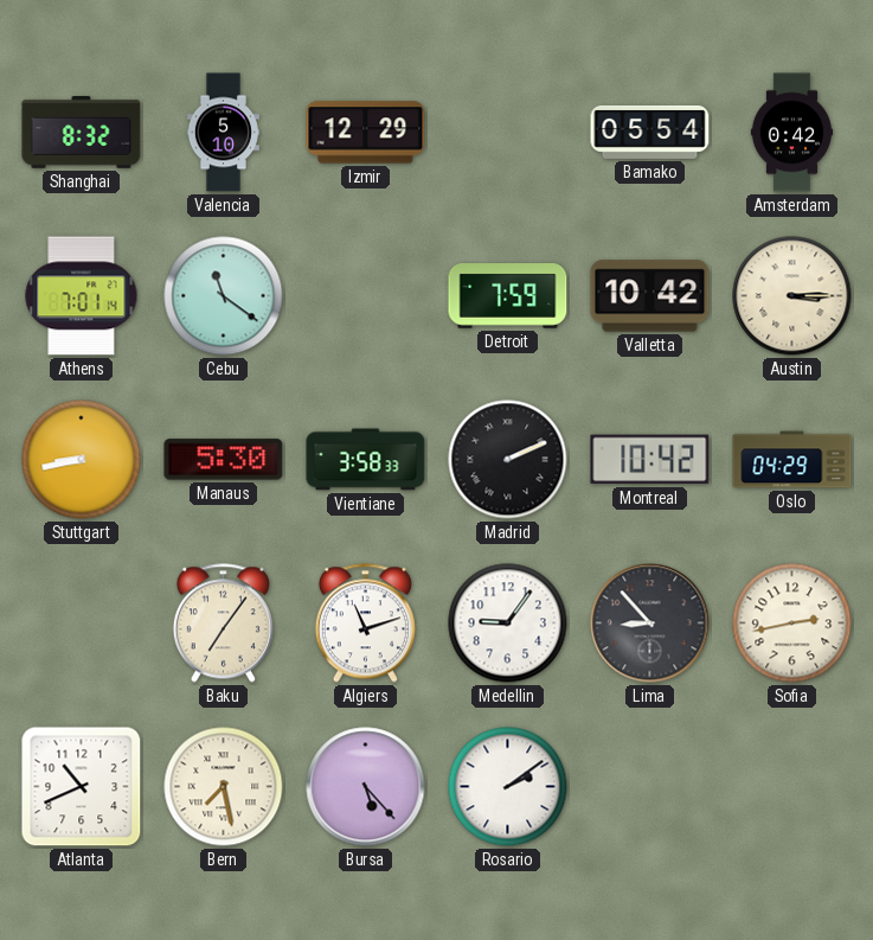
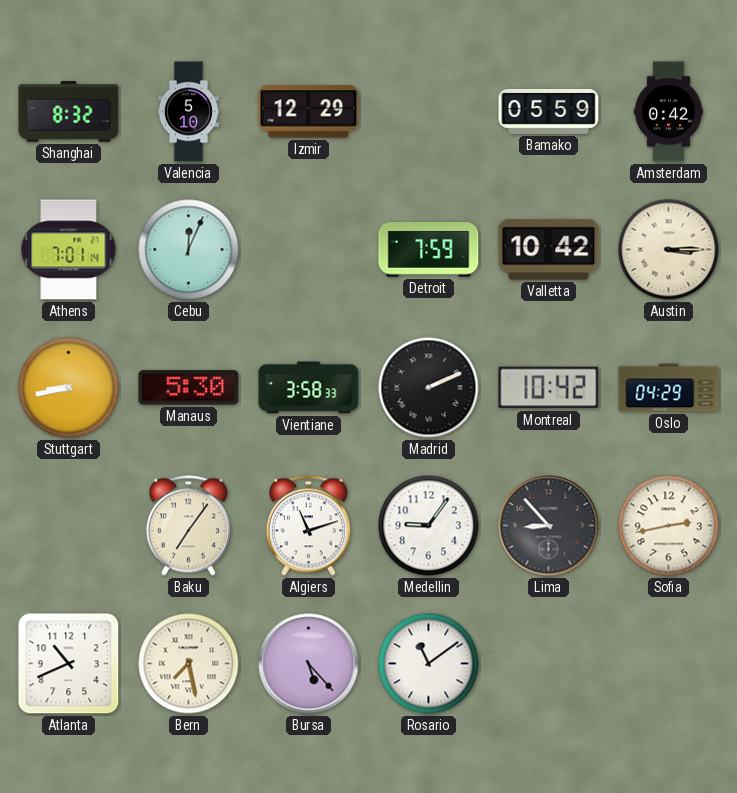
Bamako: 05:54 -> 05:59
Cebu: 11:21 -> 12:04
Rosario: 2:09 -> 11:09
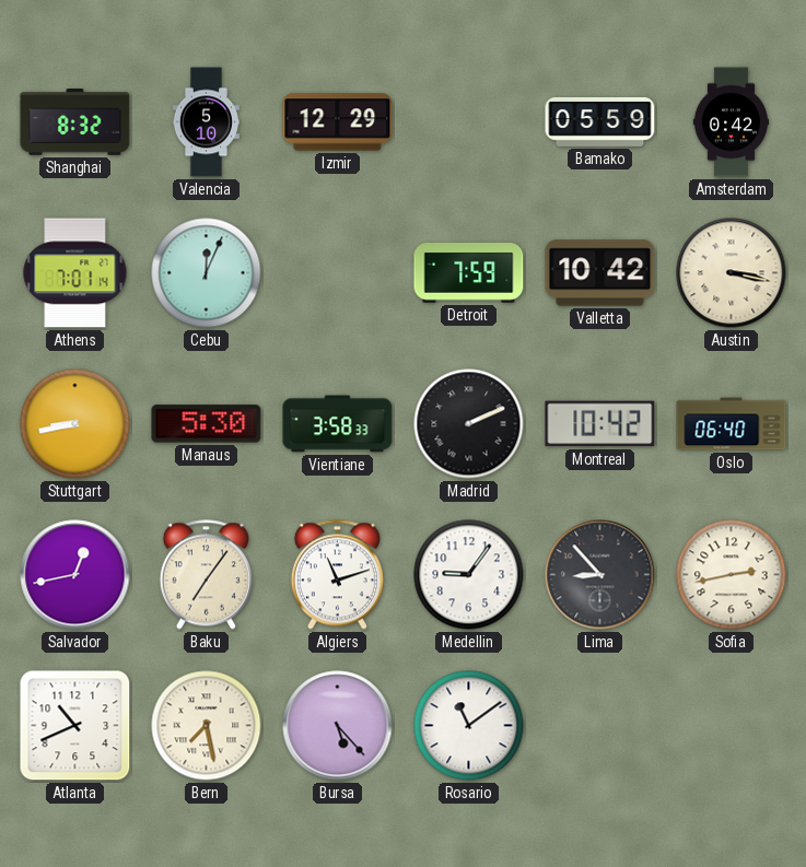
Austin: 3:15 -> 3:17
Oslo: 04:29 -> 06:40
Salvador: none -> 12:43
